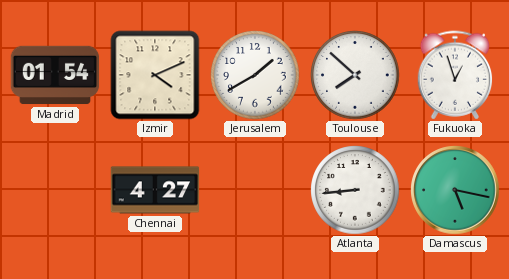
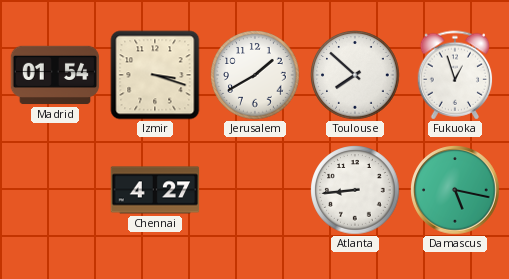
Izmir: 4:11 -> 3:18
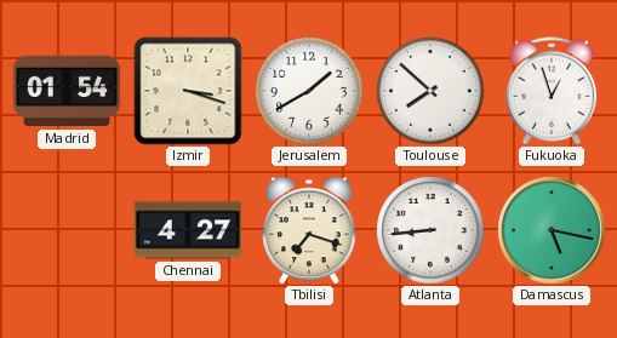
Tbilisi: none -> 7:18
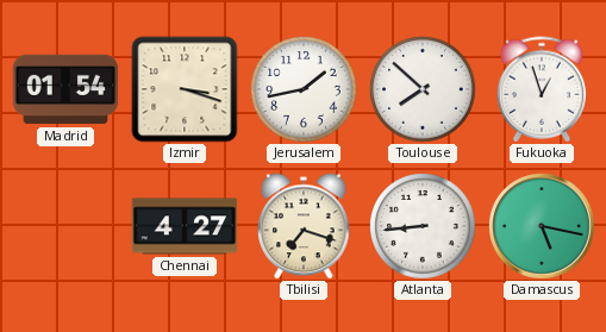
Jerusalem: 1:40 -> 1:43
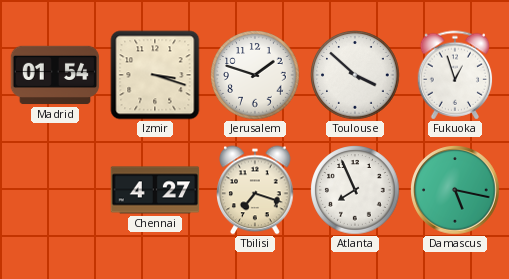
Jerusalem: 1:43 -> 1:48
Toulouse: 7:52 -> 3:52
Atlanta: 8:44 -> 7:56
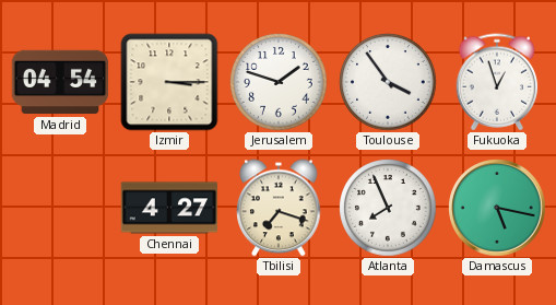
Madrid: 01:54 -> 04:54
Izmir: 3:18 -> 3:15
Toulouse: 3:52 -> 3:54
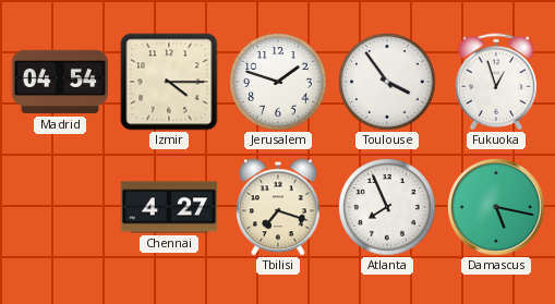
Izmir: 3:15 -> 4:15
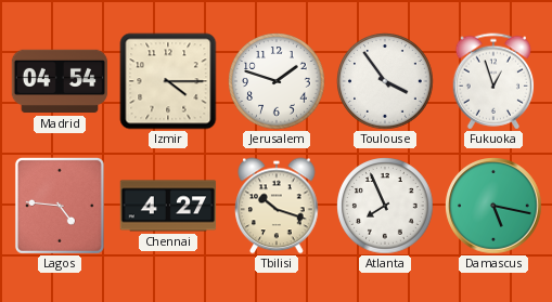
Lagos: none -> 4:46
Tbilisi: 7:18 -> 10:18
